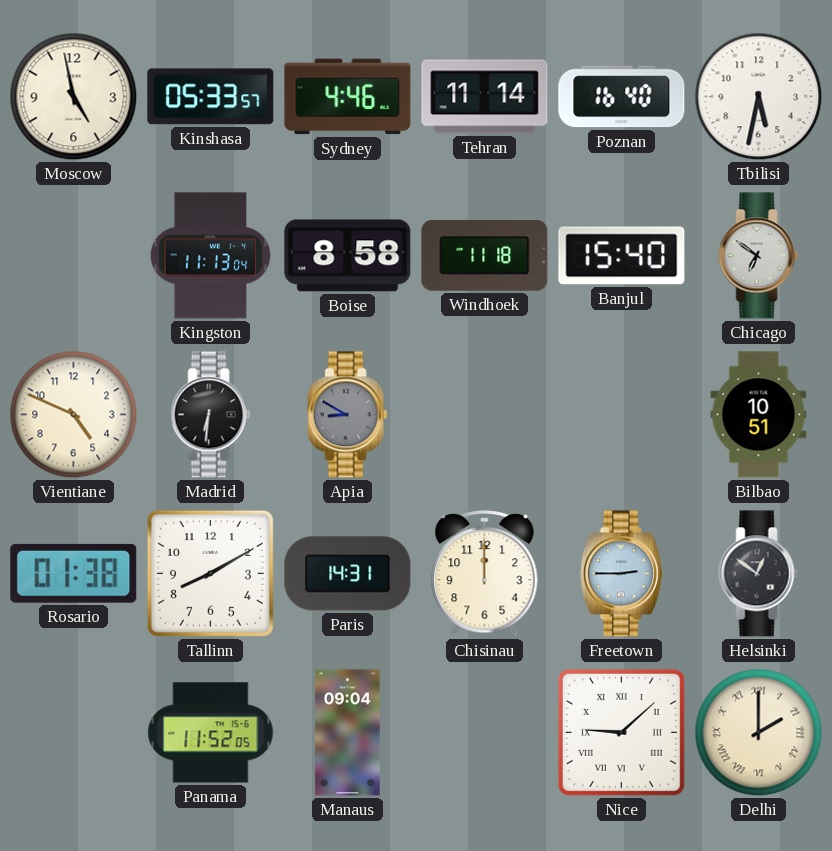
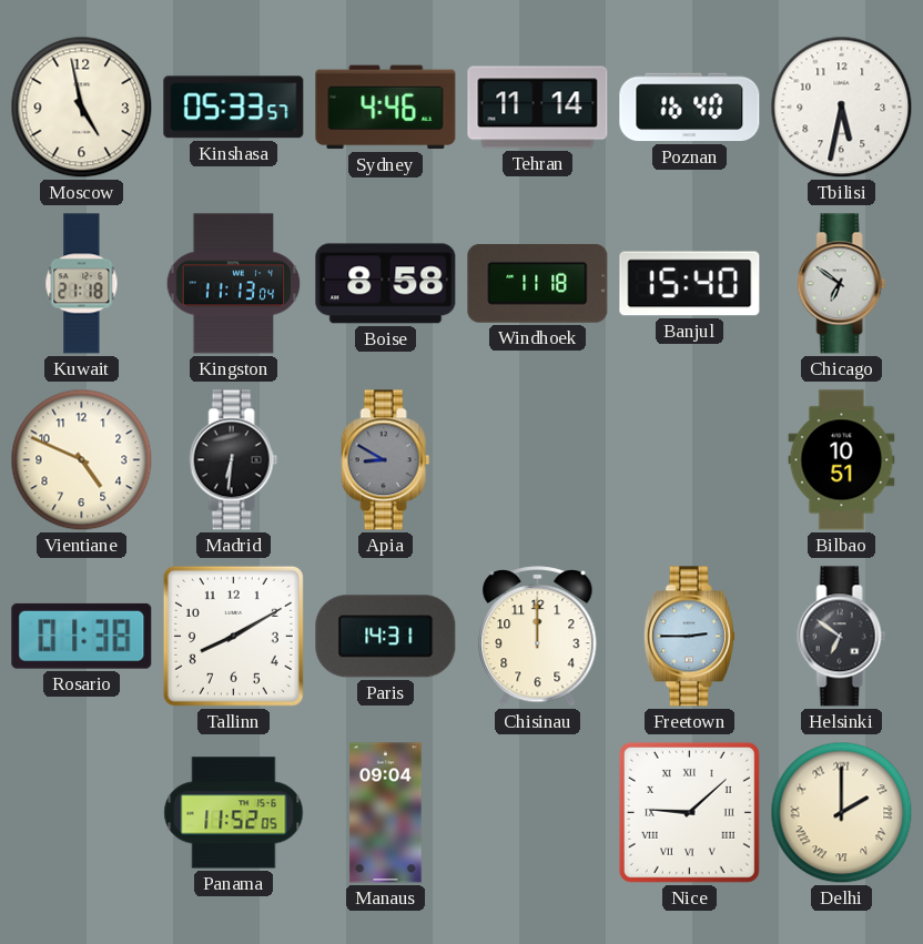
Kuwait: none -> 21:18
Helsinki: 12:51 -> 6:51
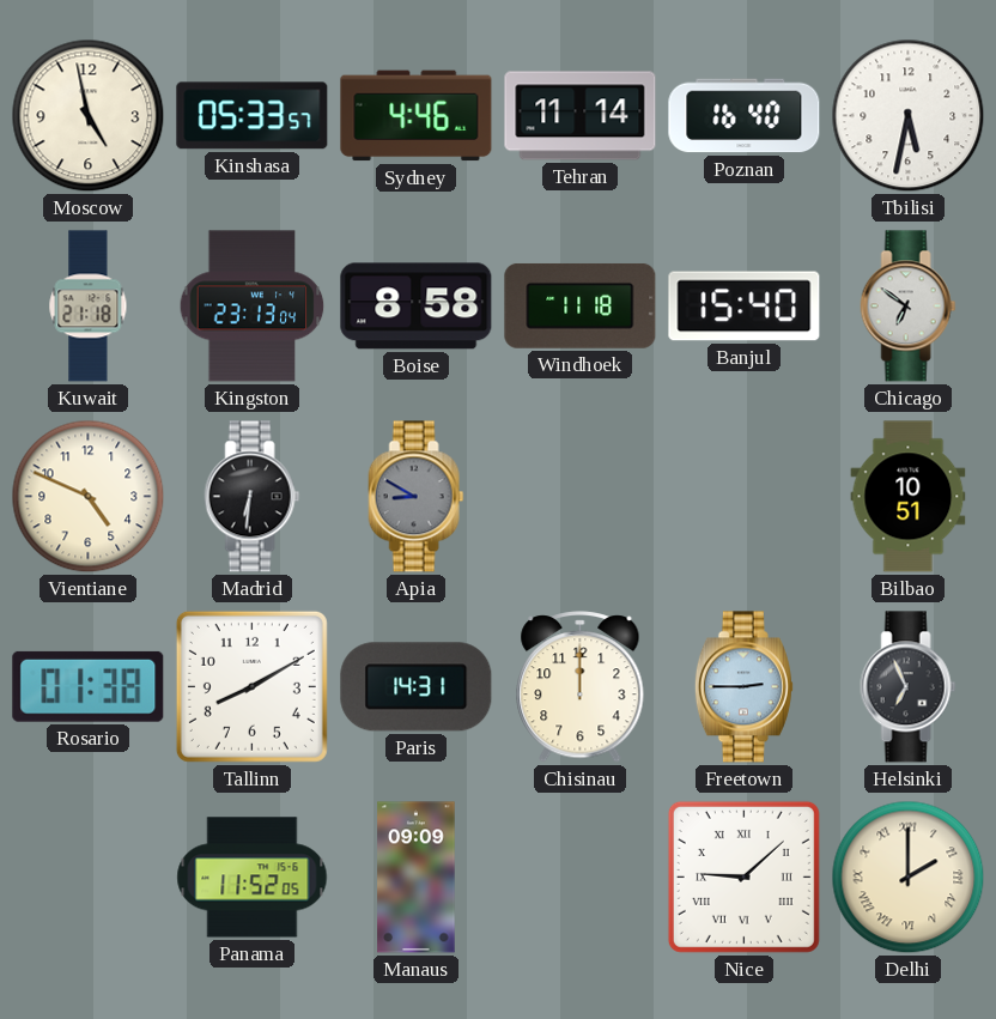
Kingston: 11:13 -> 23:13
Helsinki: 6:51 -> 6:56
Manaus: 09:04 -> 09:09
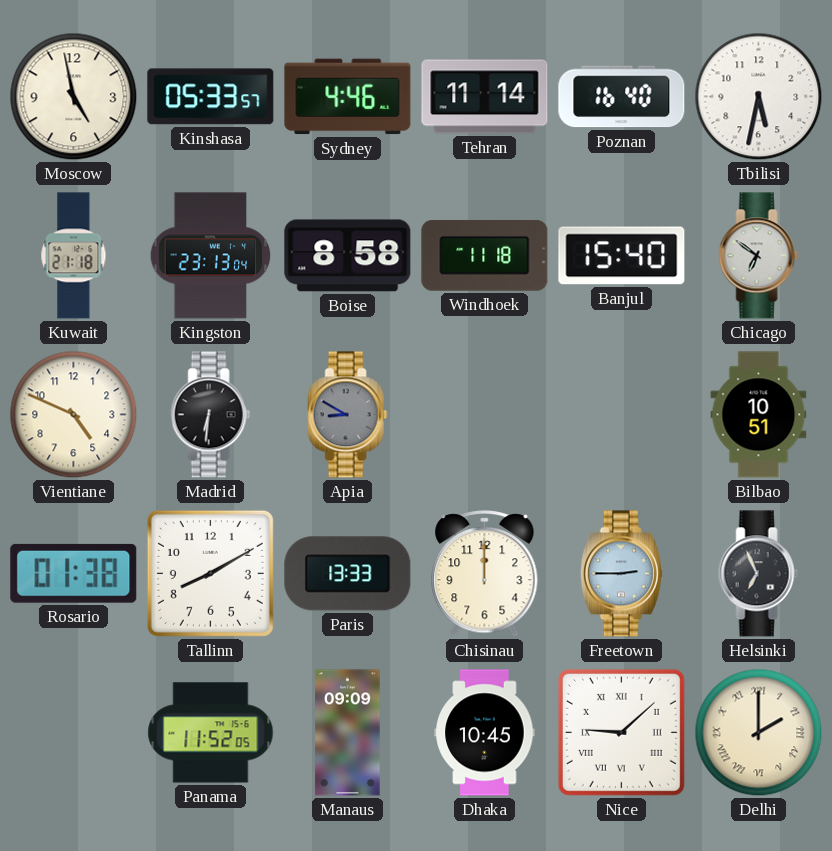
Paris: 14:31 -> 13:33
Dhaka: none -> 10:45
